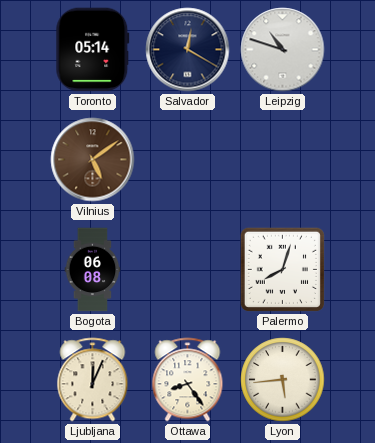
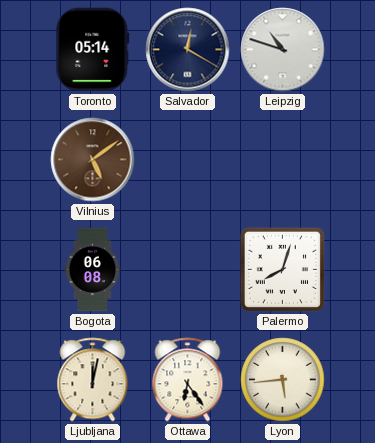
Ljubljana: 12:04 -> 12:02
Ottawa: 8:24 -> 6:24
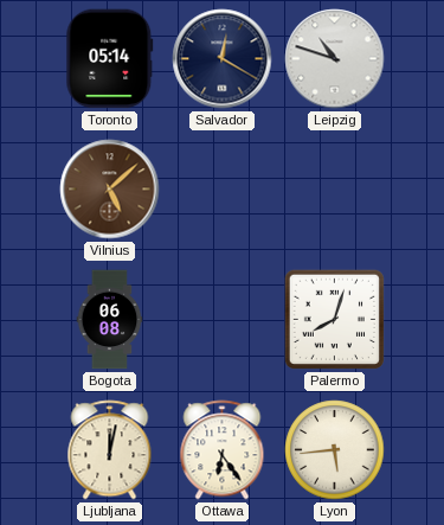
Vilnius: 5:09 -> 5:08
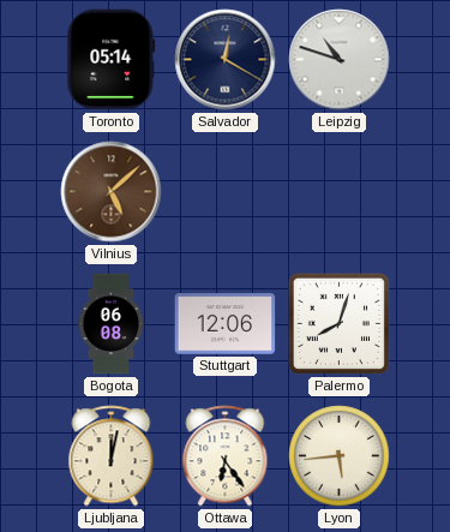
Stuttgart: none -> 12:06
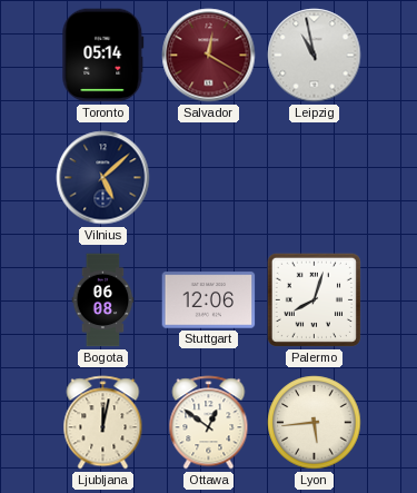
Salvador dial: navy -> burgundy
Leipzig: 10:48 -> 10:58
Vilnius dial: brown -> navy
Ottawa: 6:24 -> 12:51
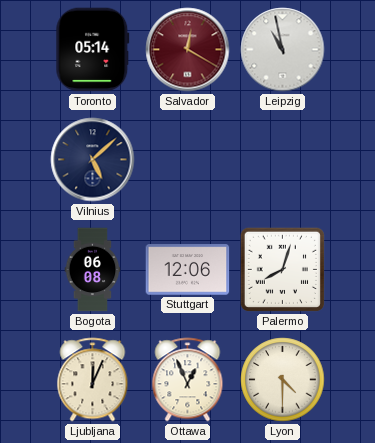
Ljubljana: 12:02 -> 12:04
Ottawa: 12:51 -> 12:56
Lyon: 5:44 -> 4:30
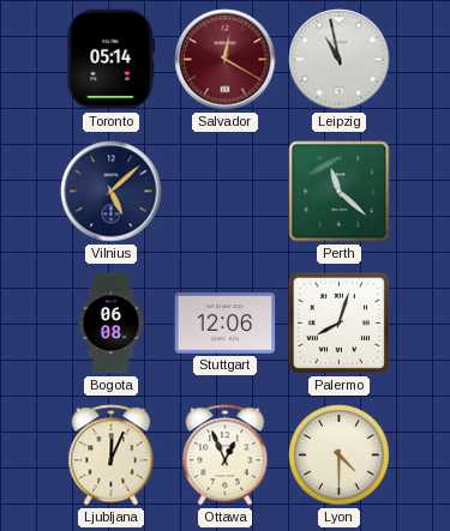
Perth: none -> 11:22
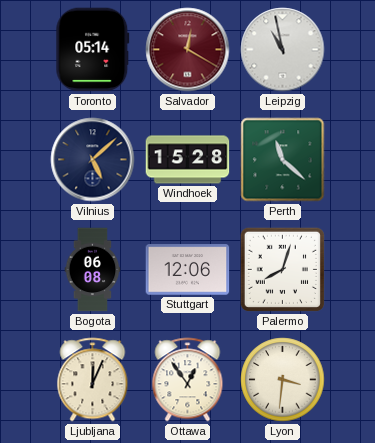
Windhoek: none -> 15:28
Ottawa: 12:56 -> 12:54
Lyon: 4:30 -> 3:31
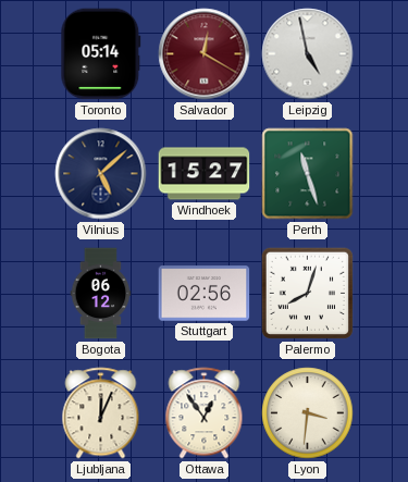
Leipzig: 10:58 -> 4:58
Windhoek: 15:28 -> 15:27
Perth: 11:22 -> 11:27
Bogota: 06:08 -> 06:12
Stuttgart: 12:06 -> 02:56
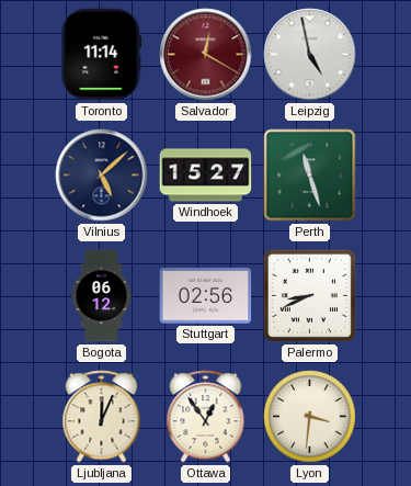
Toronto: 05:14 -> 11:14
Palermo: 8:03 -> 8:41
